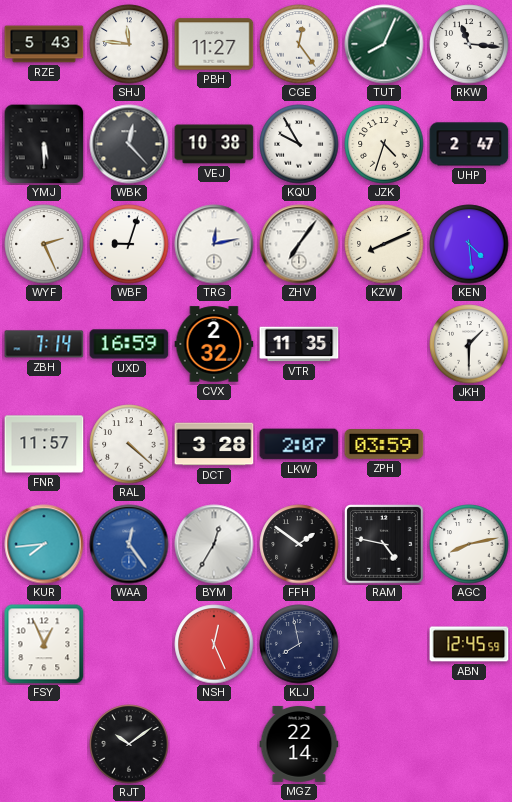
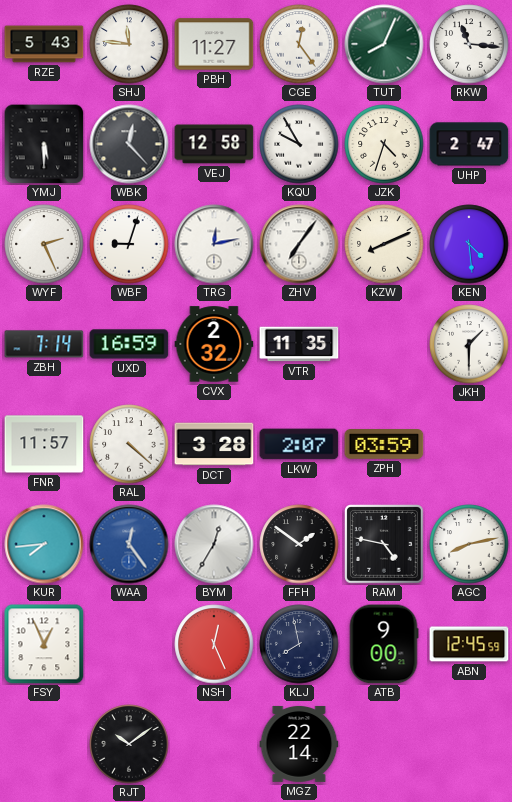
VEJ: 10:38 -> 12:58
ATB: none -> 9:00
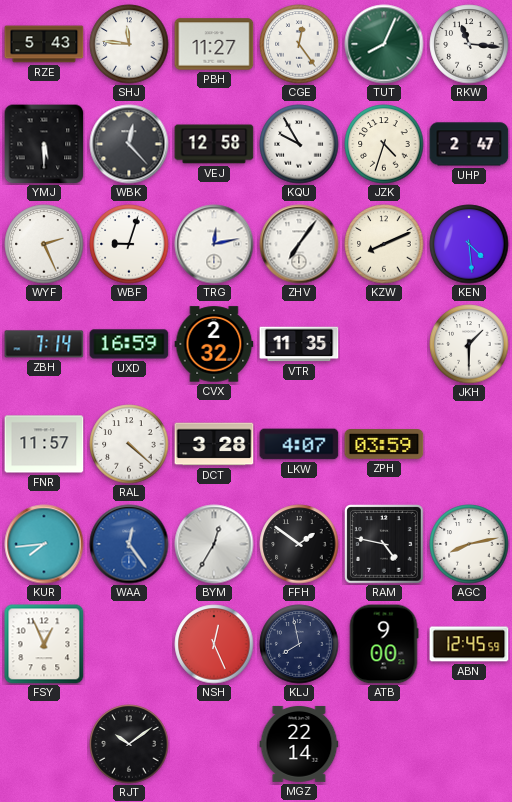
LKW: 2:07 -> 4:07
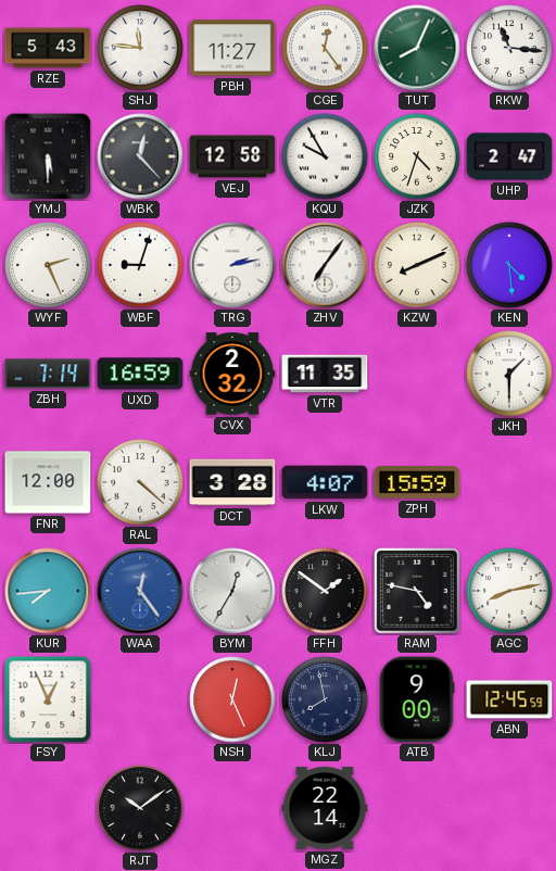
TRG: 12:13 -> 2:13
FNR: 11:57 -> 12:00
ZPH: 03:59 -> 15:59
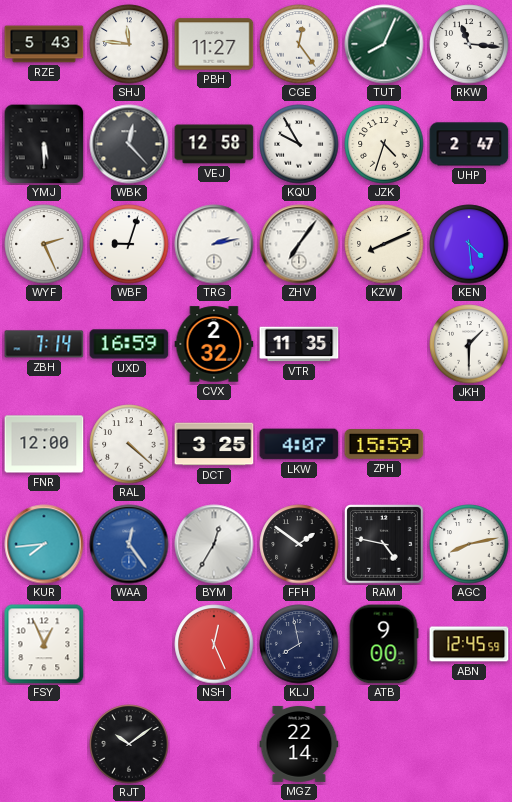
DCT: 3:28 -> 3:25
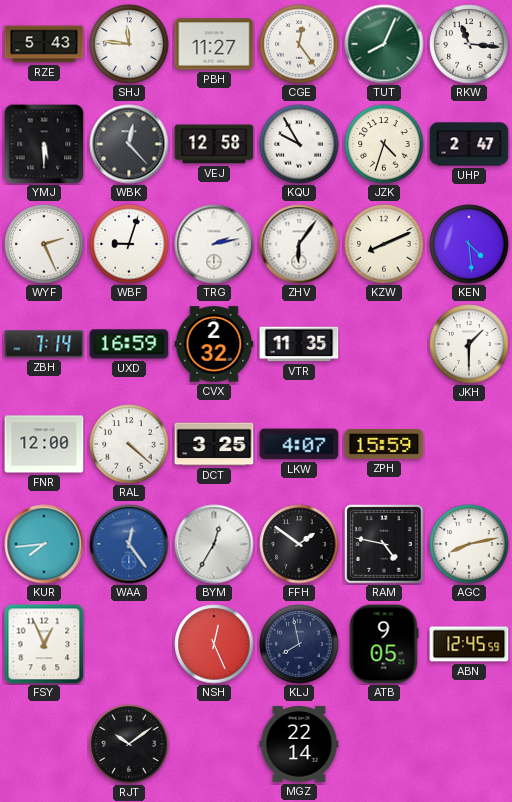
ZHV: 7:06 -> 6:06
ATB: 9:00 -> 9:05
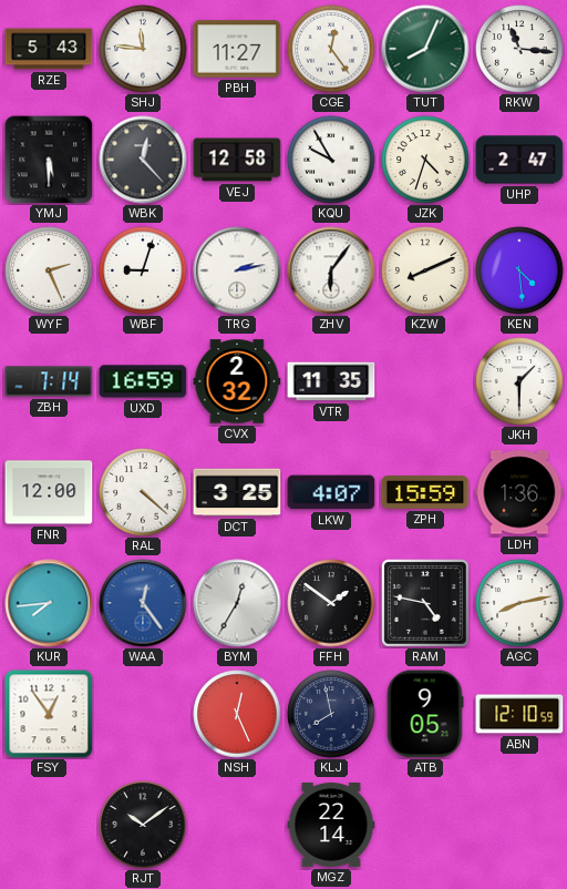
LDH: none -> 1:36
FSY: 12:56 -> 12:54
ABN: 12:45 -> 12:10
